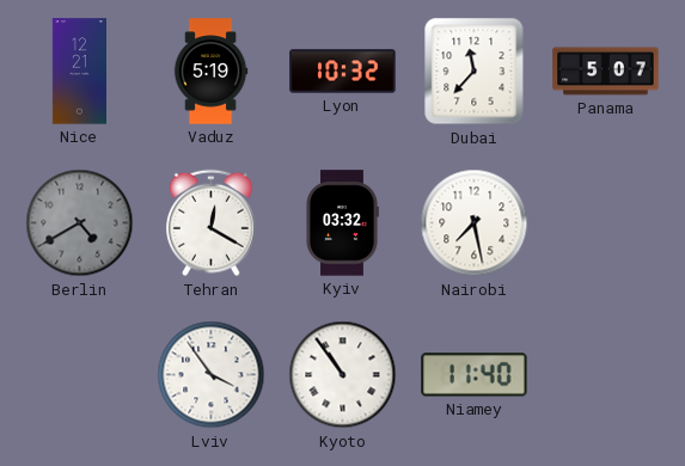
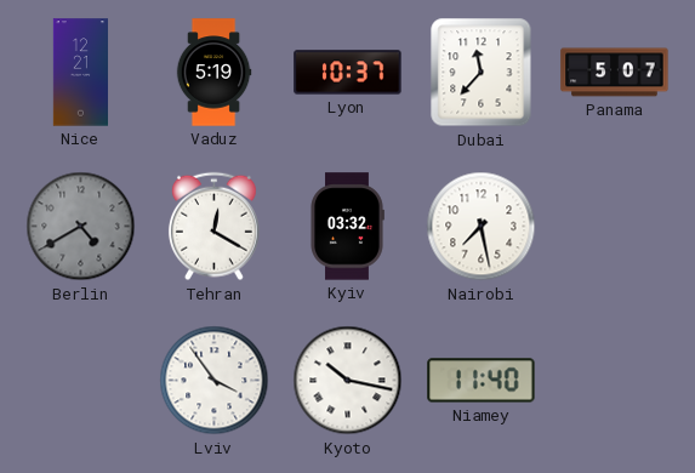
Lyon: 10:32 -> 10:37
Kyoto: 10:54 -> 10:17
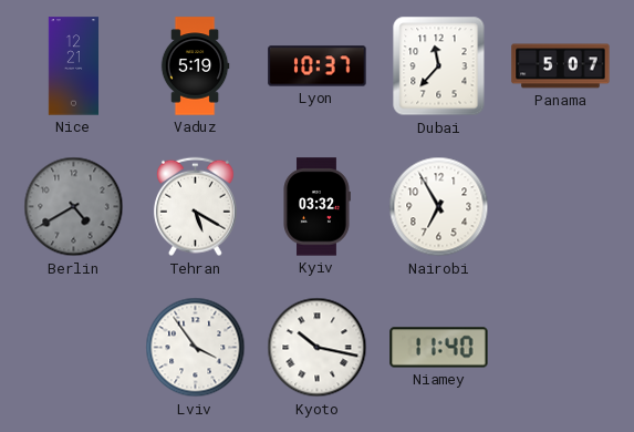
Tehran: 12:20 -> 5:20
Nairobi: 7:28 -> 6:55
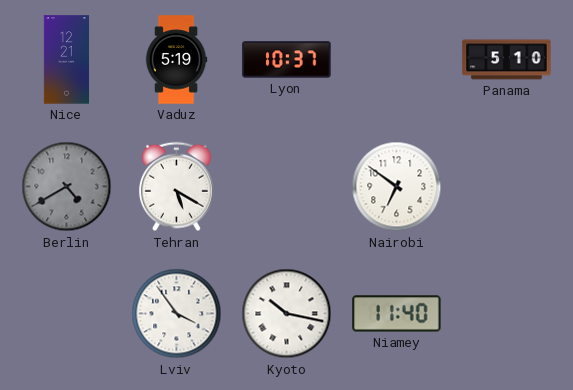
Dubai: 11:37 -> none
Panama: 5:07 -> 5:10
Kyiv: 03:32 -> none
Nairobi: 6:55 -> 6:51
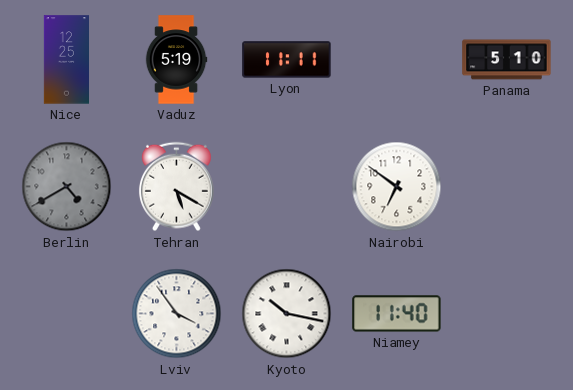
Nice: 12:21 -> 12:25
Lyon: 10:37 -> 11:11
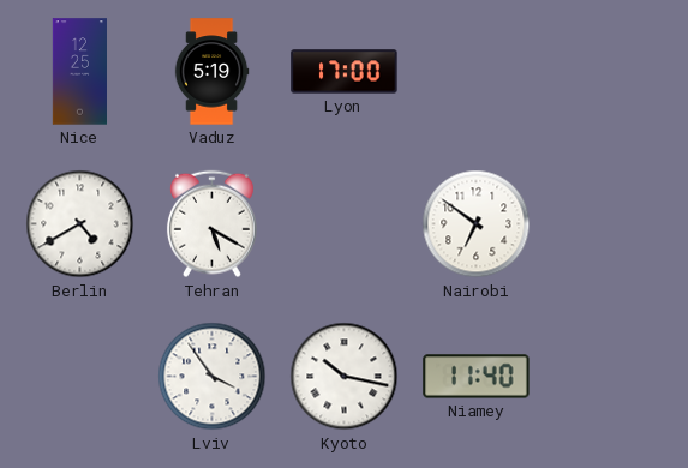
Lyon: 11:11 -> 17:00
Panama: 5:10 -> none
Berlin dial: grey -> white
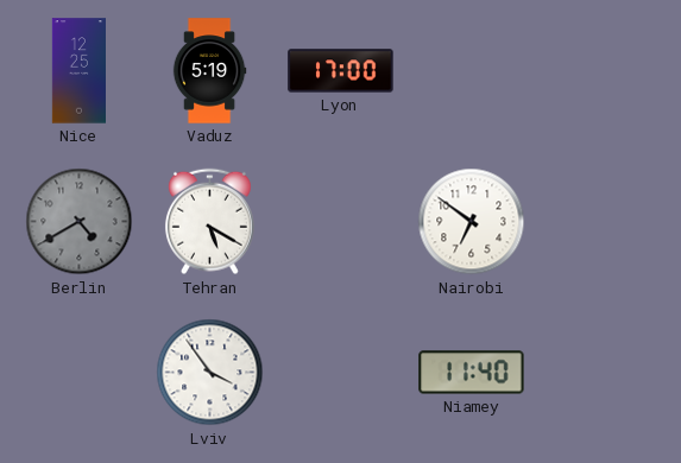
Berlin dial: white -> grey
Kyoto: 10:17 -> none
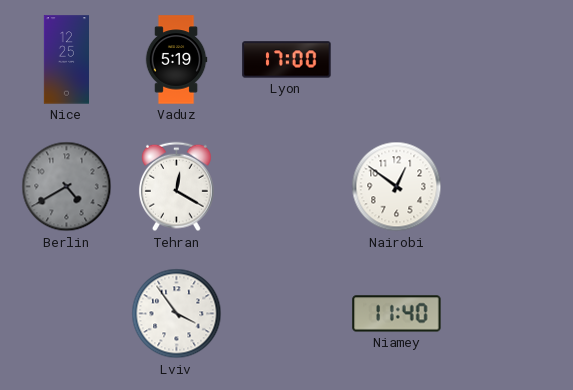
Tehran: 5:20 -> 12:20
Nairobi: 6:51 -> 12:51
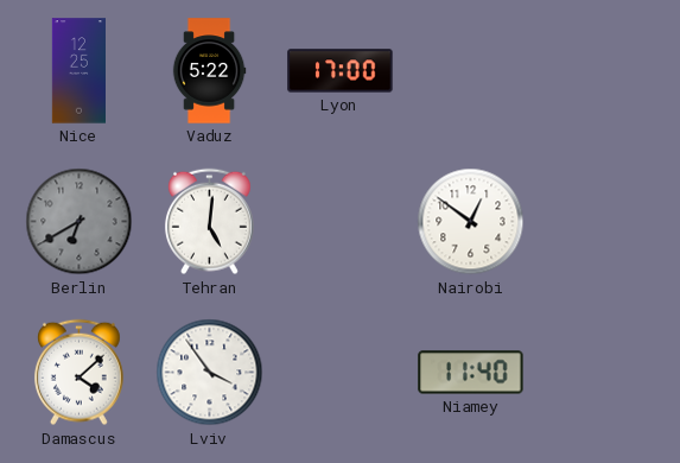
Vaduz: 5:19 -> 5:22
Berlin: 4:40 -> 6:40
Tehran: 12:20 -> 5:01
Damascus: none -> 4:08
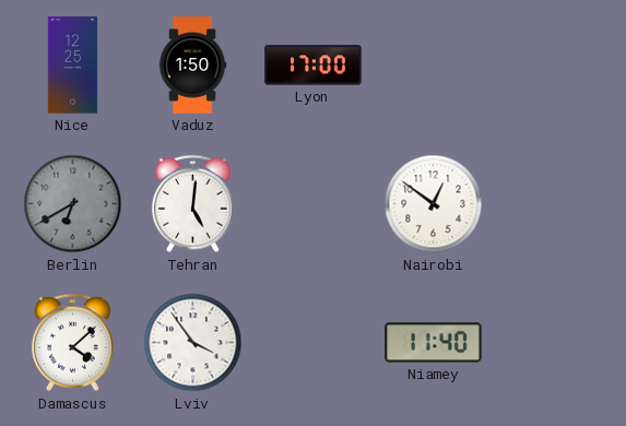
Vaduz: 5:22 -> 1:50
